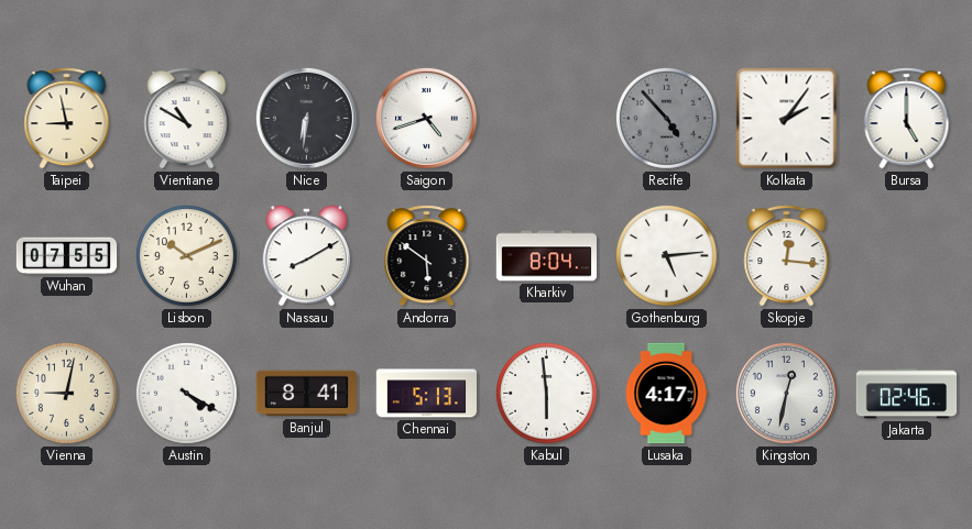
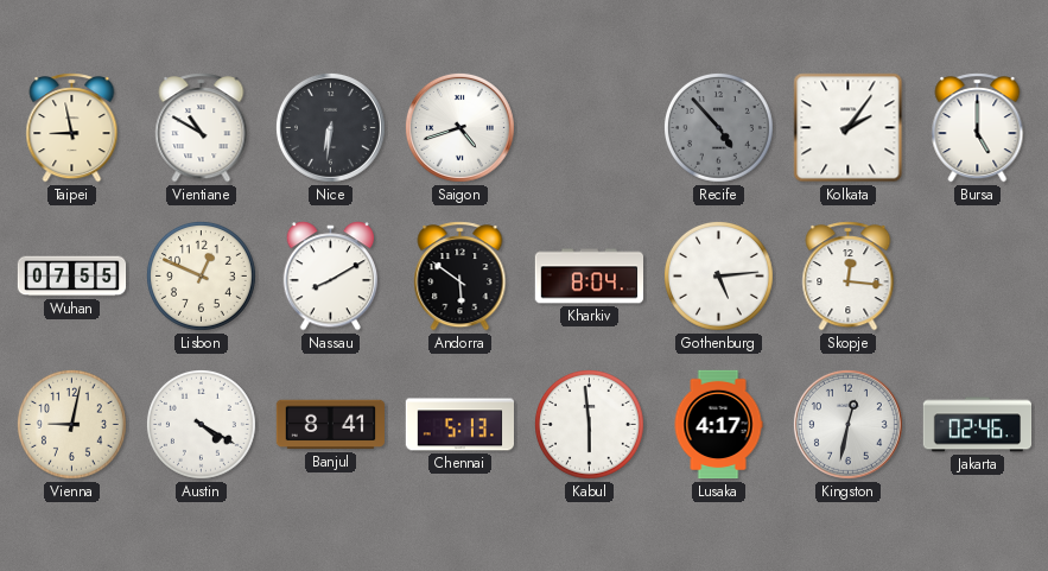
Lisbon: 10:11 -> 12:49
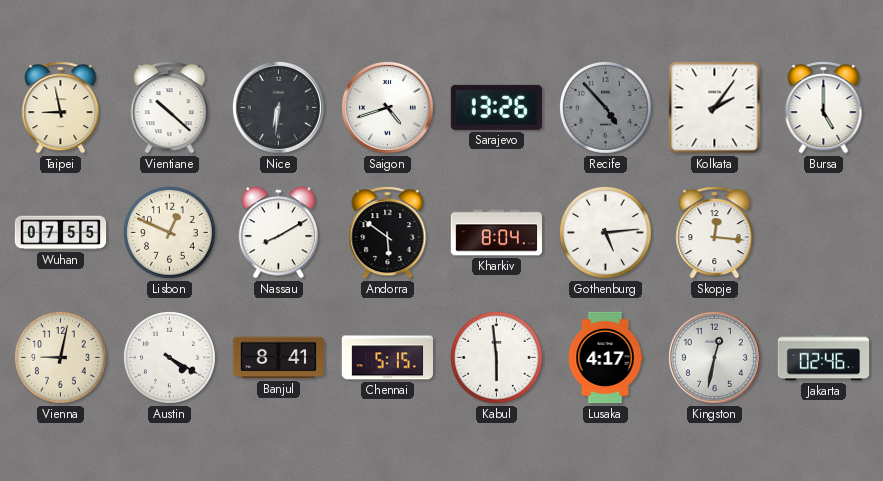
Vientiane: 10:50 -> 10:22
Sarajevo: none -> 13:26
Chennai: 5:13 -> 5:15
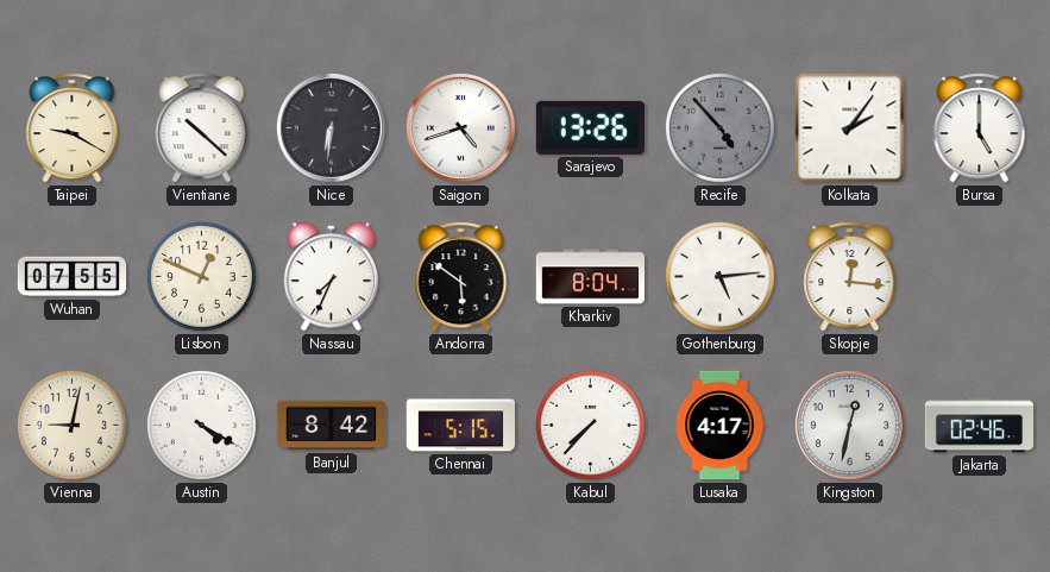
Taipei: 8:58 -> 9:20
Nassau: 8:10 -> 7:34
Banjul: 8:41 -> 8:42
Kabul: 5:59 -> 7:37
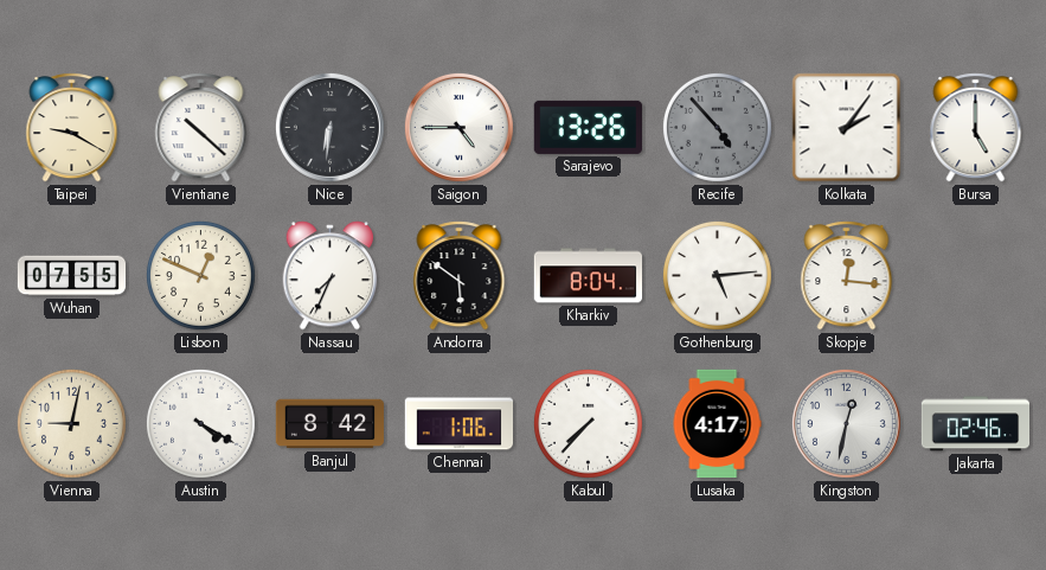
Saigon: 4:42 -> 4:45
Chennai: 5:15 -> 1:06
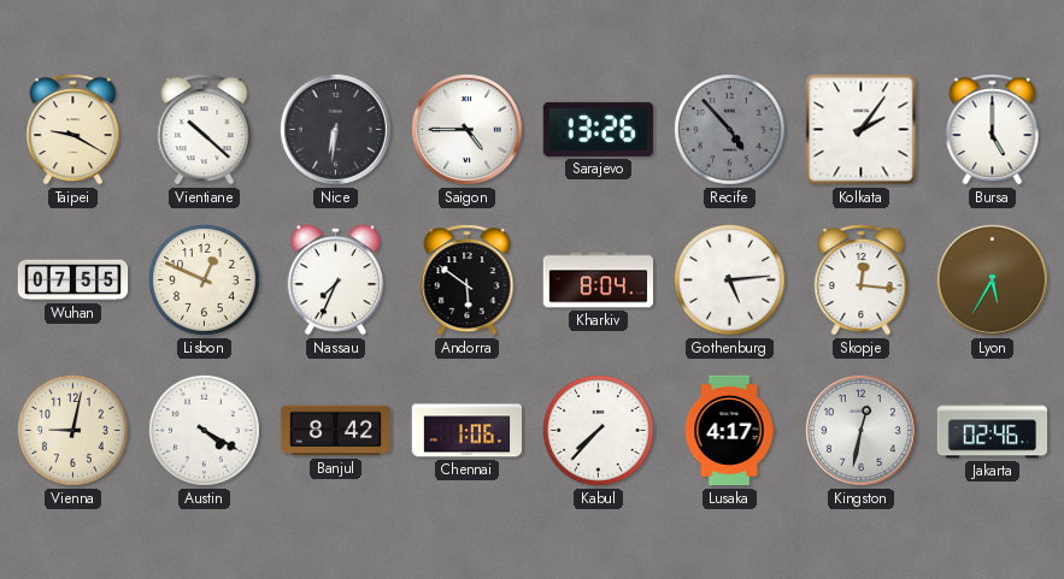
Lyon: none -> 5:35
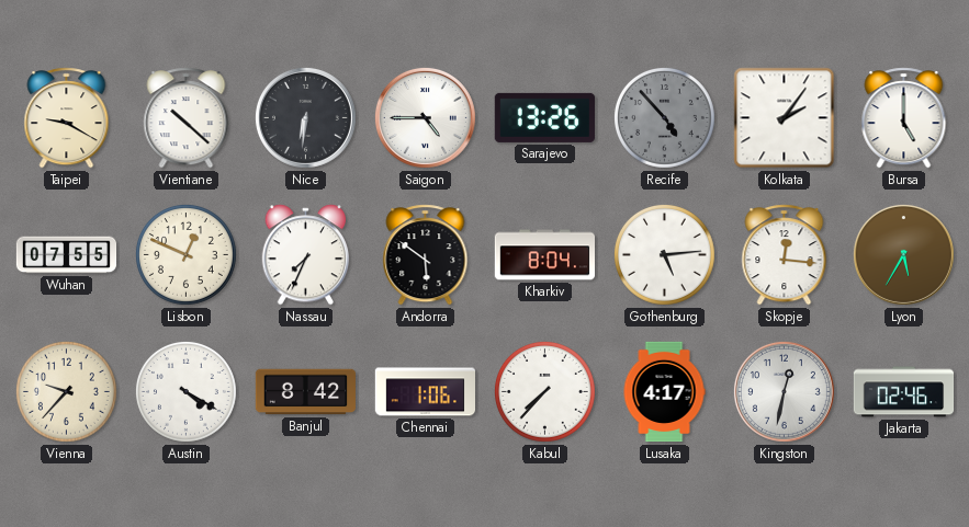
Vienna: 9:02 -> 9:37
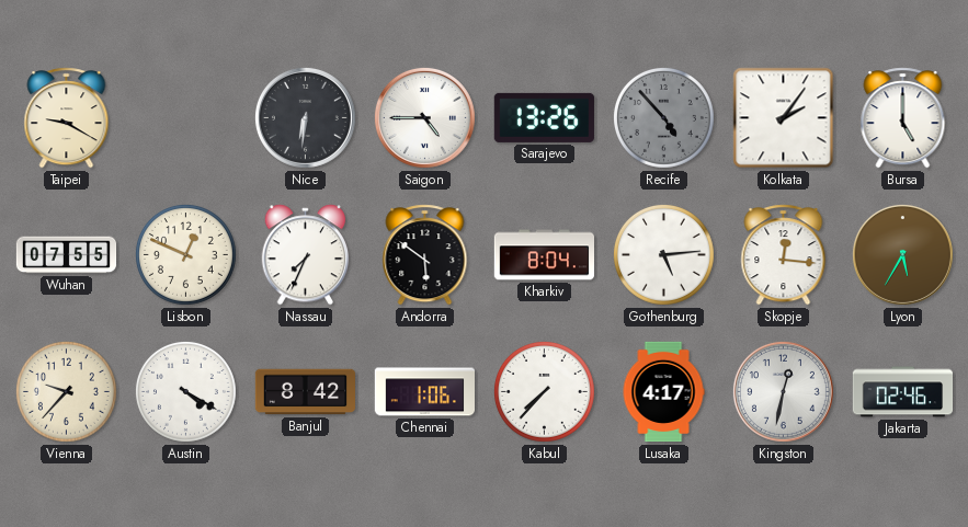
Vientiane: 10:22 -> none
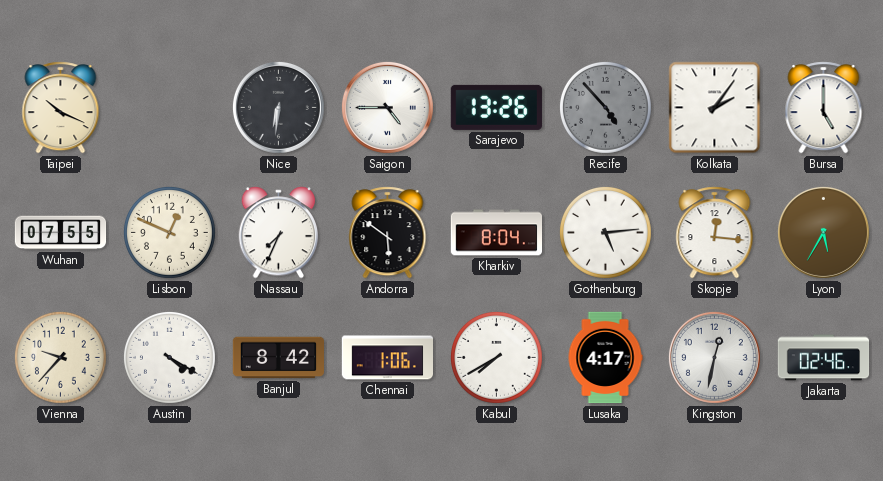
Taipei: 9:20 -> 10:19
Kabul: 7:37 -> 7:40
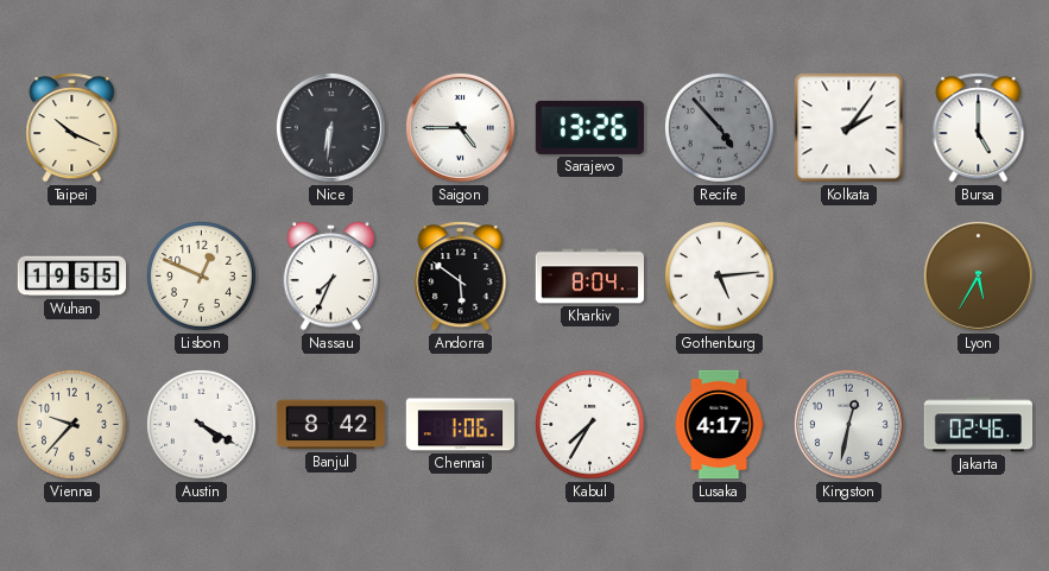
Wuhan: 07:55 -> 19:55
Skopje: 12:16 -> none
Kabul: 7:40 -> 7:35
